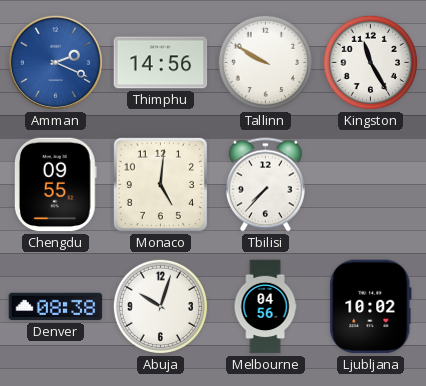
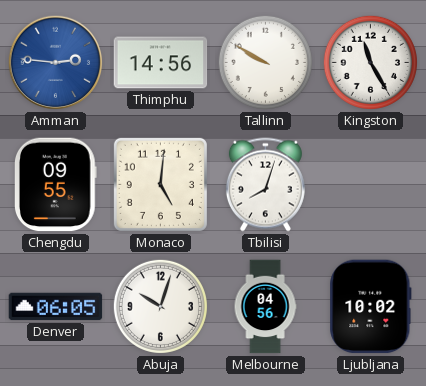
Amman: 2:19 -> 2:46
Tbilisi: 7:37 -> 8:03
Denver: 08:38 -> 06:05
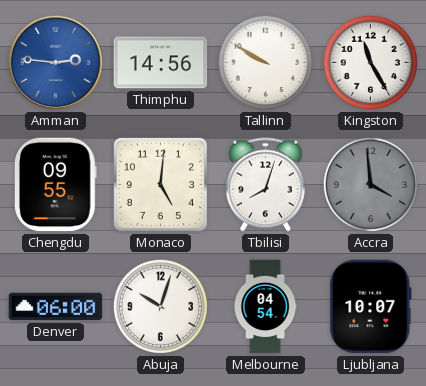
Accra: none -> 3:59
Denver: 06:05 -> 06:00
Melbourne: 04:56 -> 04:54
Ljubljana: 10:02 -> 10:07
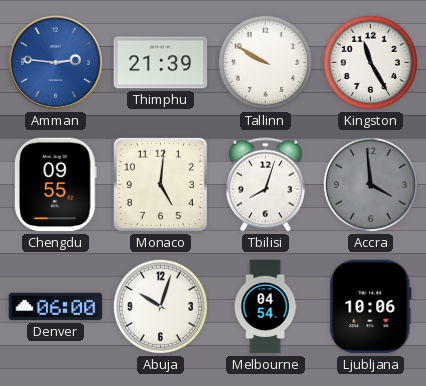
Thimphu: 14:56 -> 21:39
Ljubljana: 10:07 -> 10:06
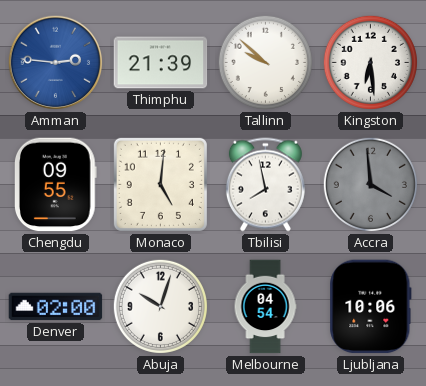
Tallinn: 9:50 -> 9:52
Kingston: 11:25 -> 6:29
Tbilisi: 8:03 -> 7:58
Denver: 06:00 -> 02:00
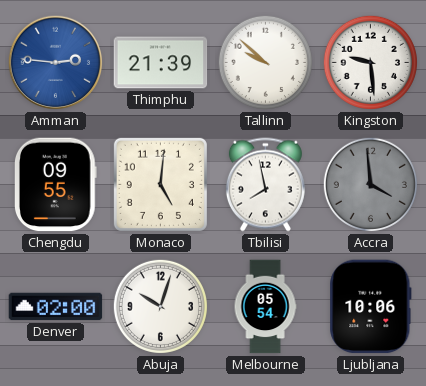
Kingston: 6:29 -> 9:29
Melbourne: 04:54 -> 05:54
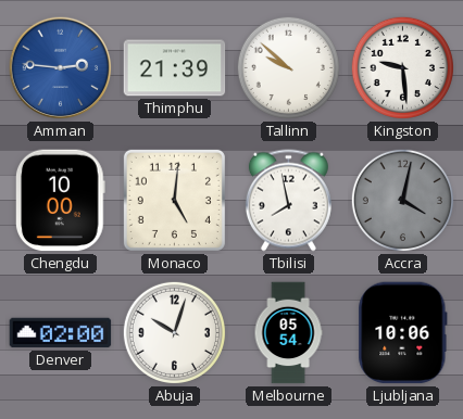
Chengdu: 09:55 -> 10:00
Accra: 3:59 -> 4:02
